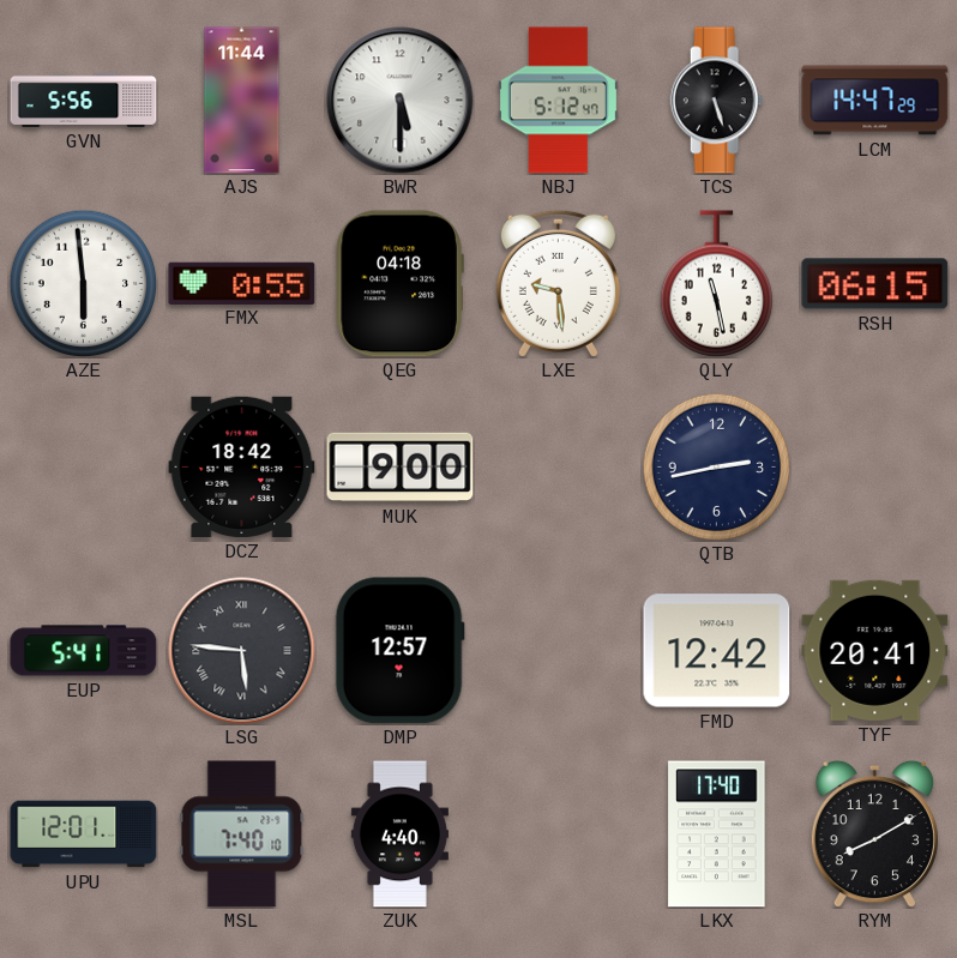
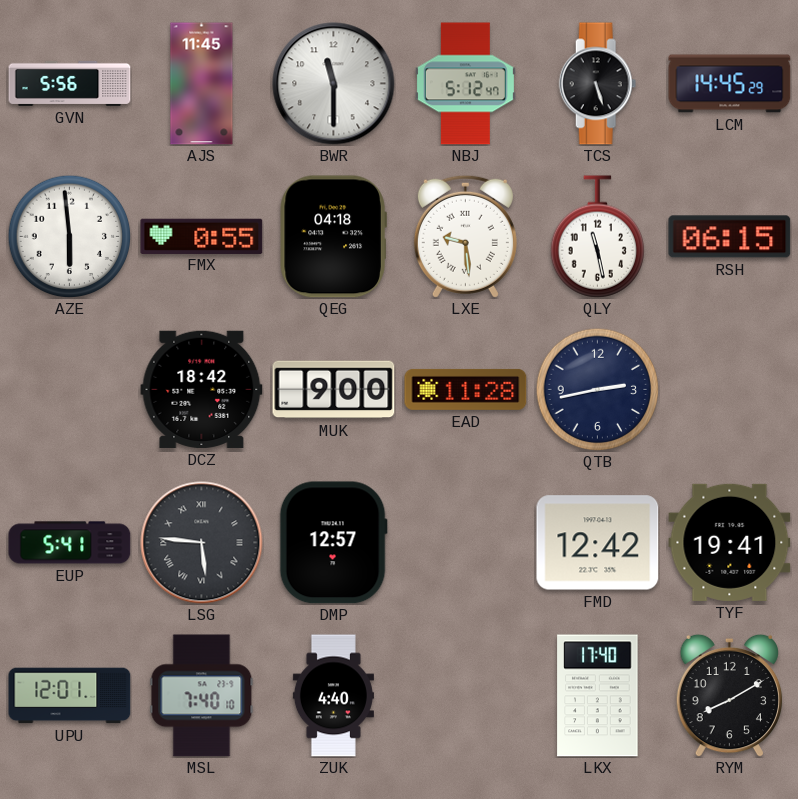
AJS: 11:44 -> 11:45
BWR: 5:30 -> 11:30
LCM: 14:47 -> 14:45
EAD: none -> 11:28
TYF: 20:41 -> 19:41
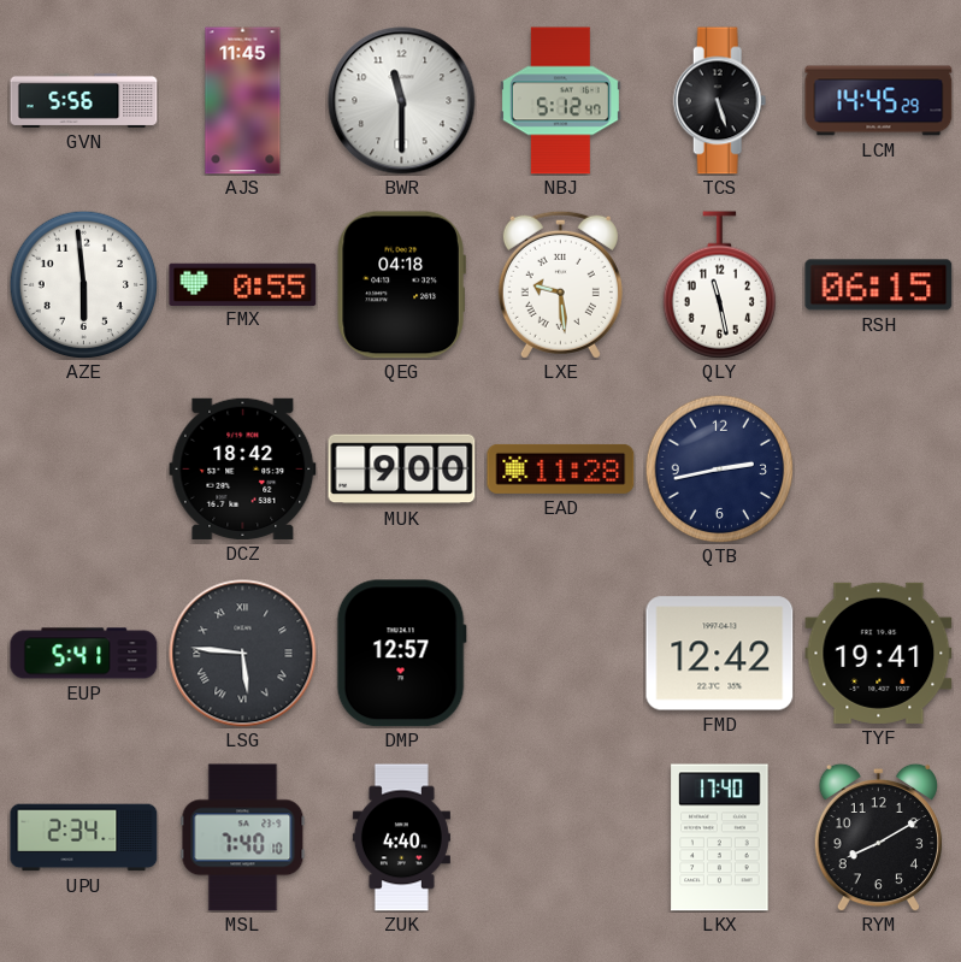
UPU: 12:01 -> 2:34
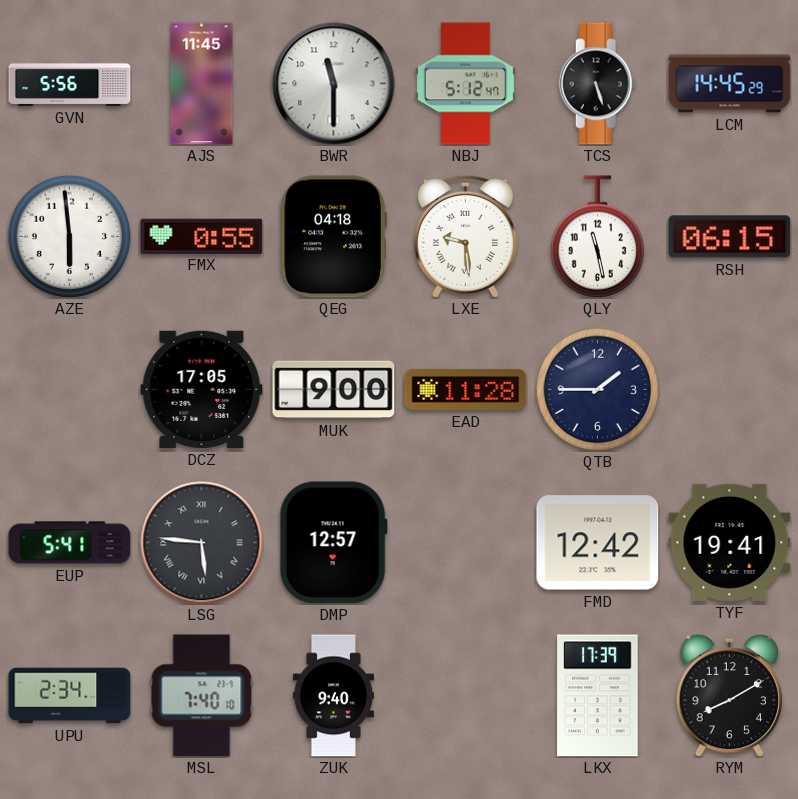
DCZ: 18:42 -> 17:05
QTB: 2:43 -> 1:45
ZUK: 4:40 -> 9:40
LKX: 17:40 -> 17:39
